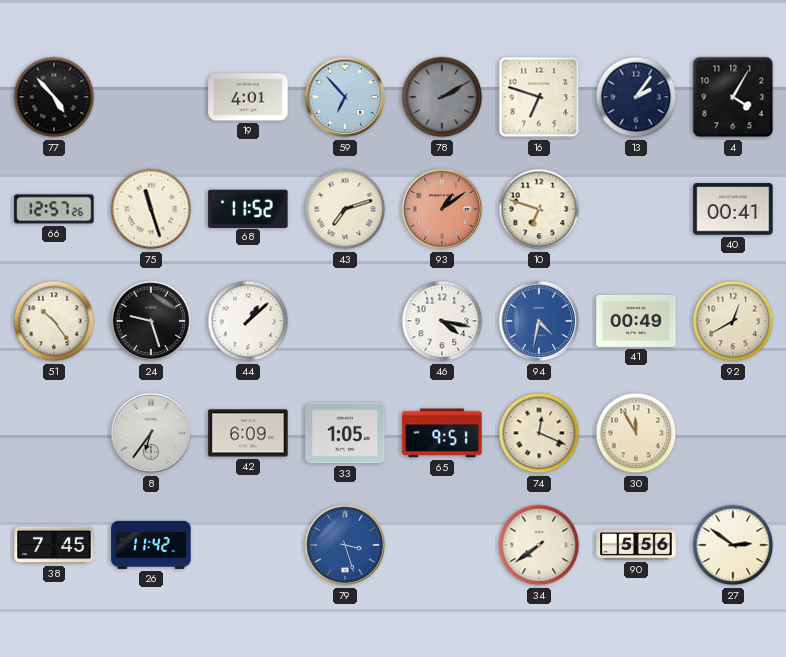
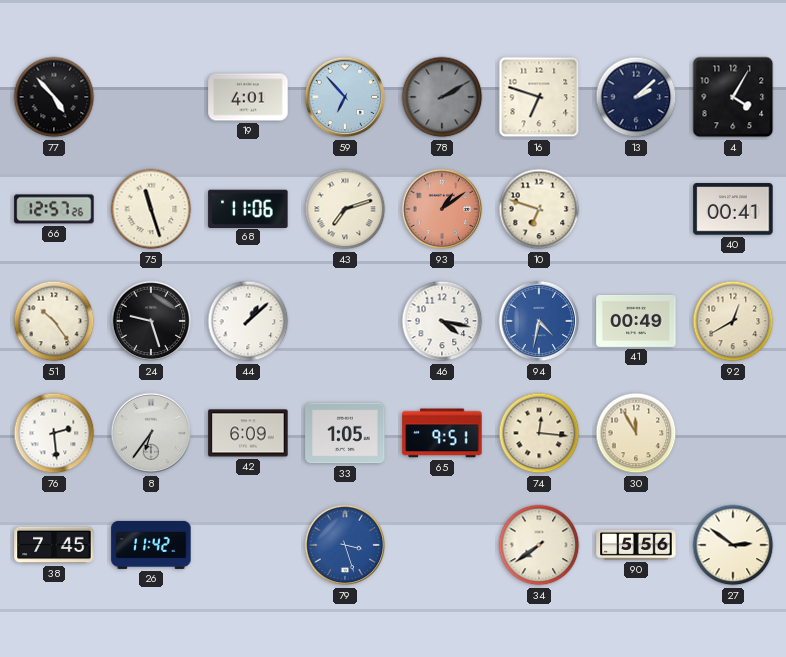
13: 2:06 -> 2:08
68: 11:52 -> 11:06
76: none -> 2:29
74: 12:19 -> 12:16
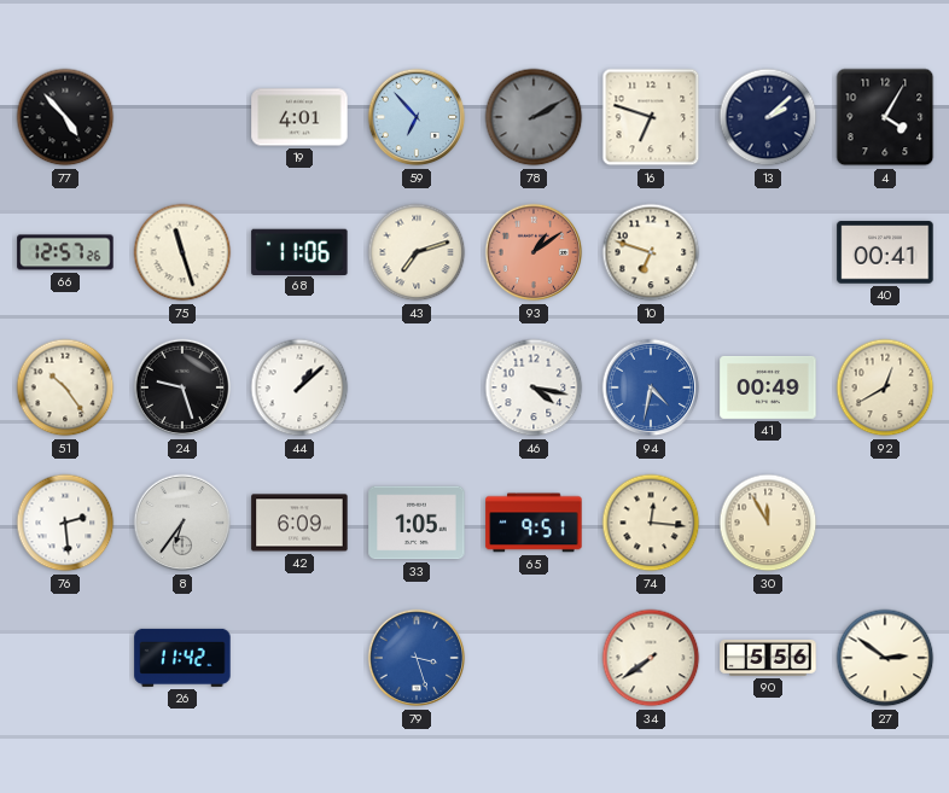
38: 7:45 -> none
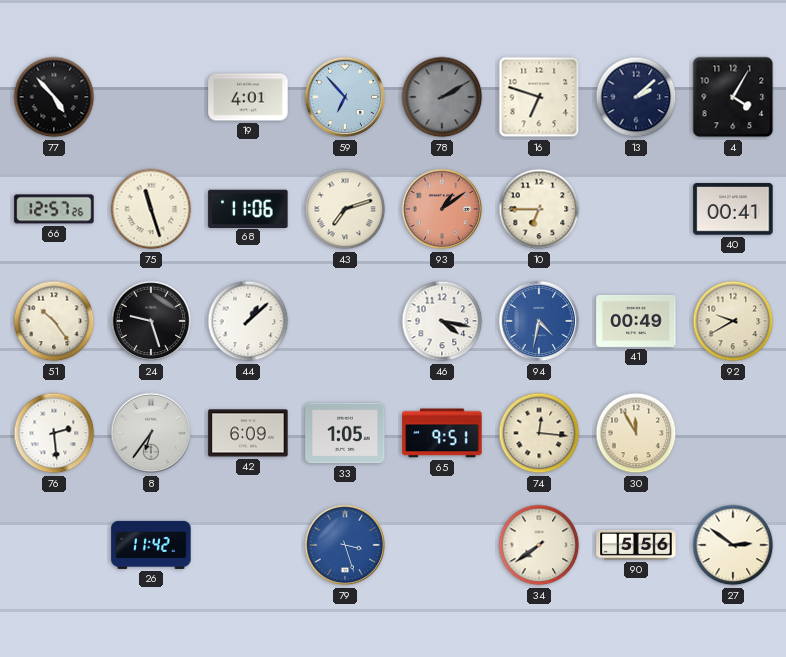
10: 6:48 -> 6:45
92: 12:40 -> 9:40
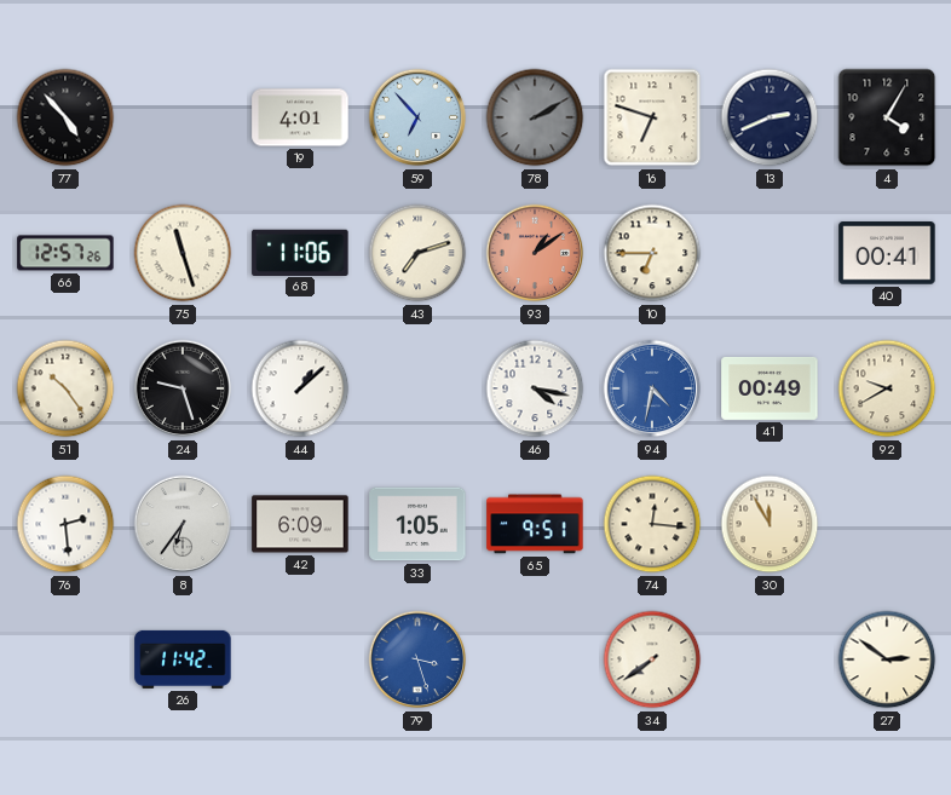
13: 2:08 -> 2:41
90: 5:56 -> none
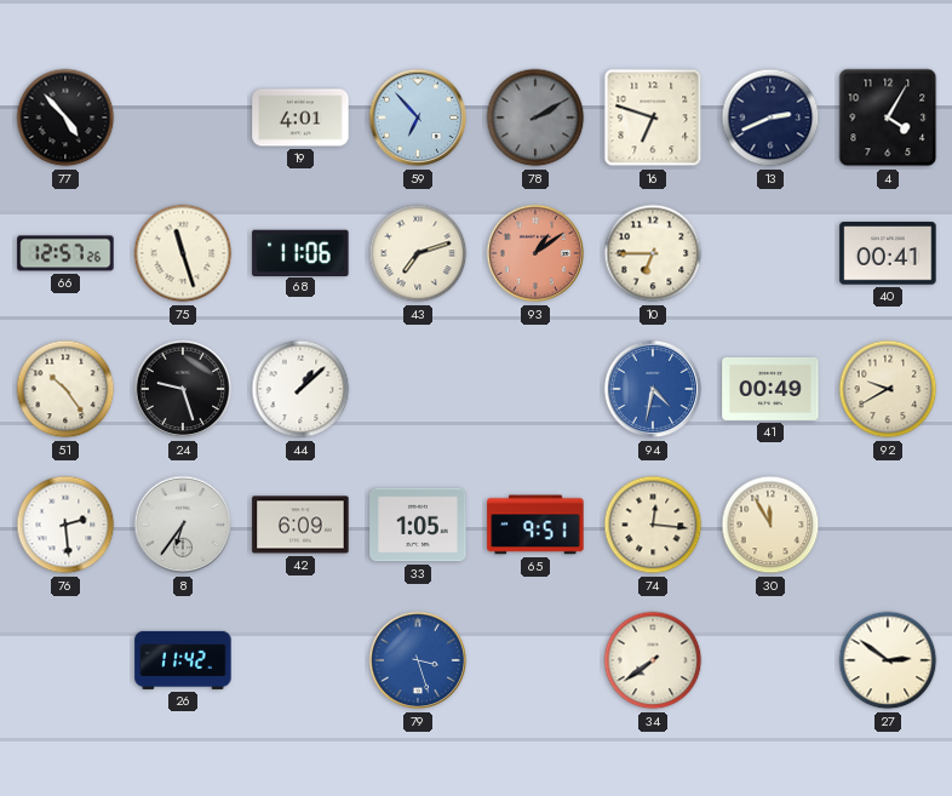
46: 4:17 -> none
